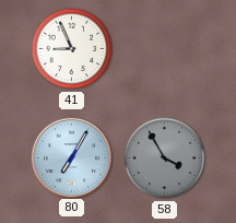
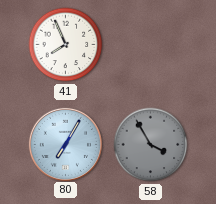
41: 8:56 -> 7:56
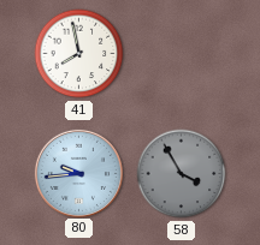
41: 7:56 -> 7:58
80: 7:05 -> 9:44
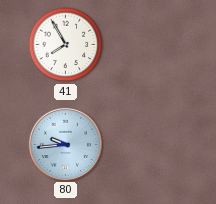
41: 7:58 -> 7:55
58: 3:55 -> none
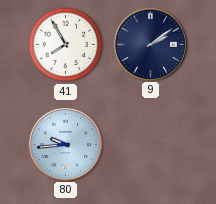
9: none -> 2:09
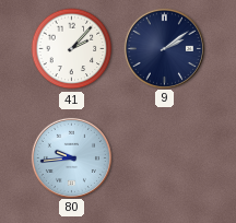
41: 7:55 -> 2:07
